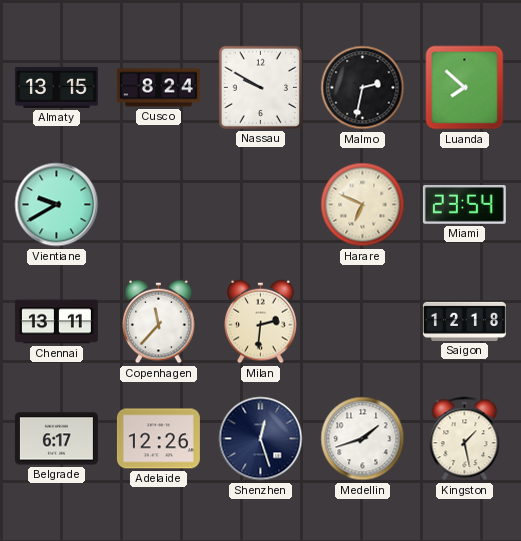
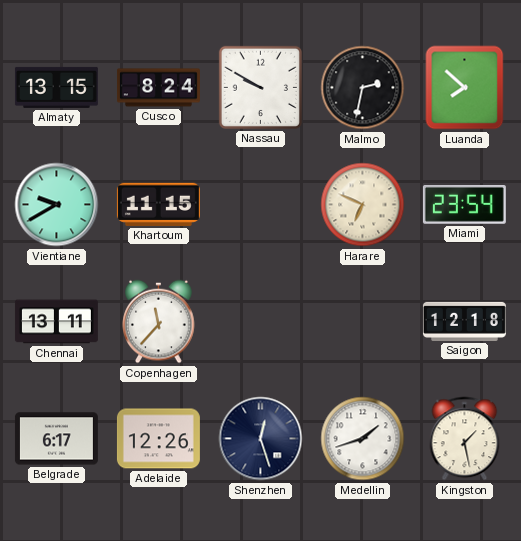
Khartoum: none -> 11:15
Milan: 2:31 -> none
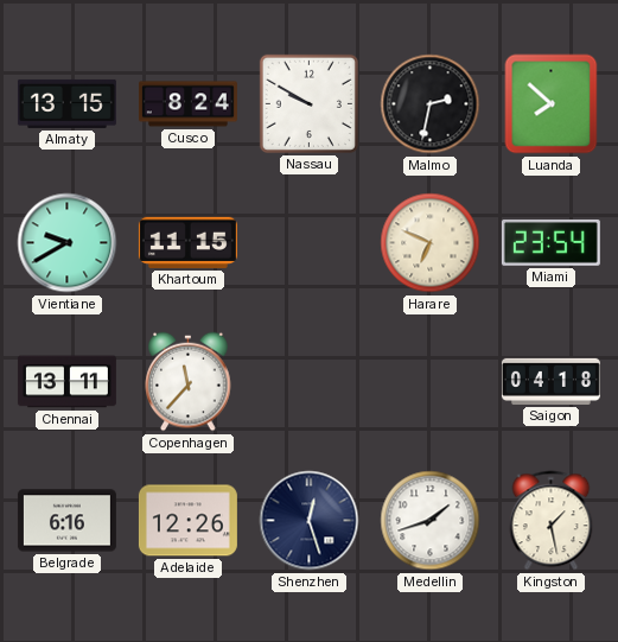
Saigon: 12:18 -> 04:18
Belgrade: 6:17 -> 6:16
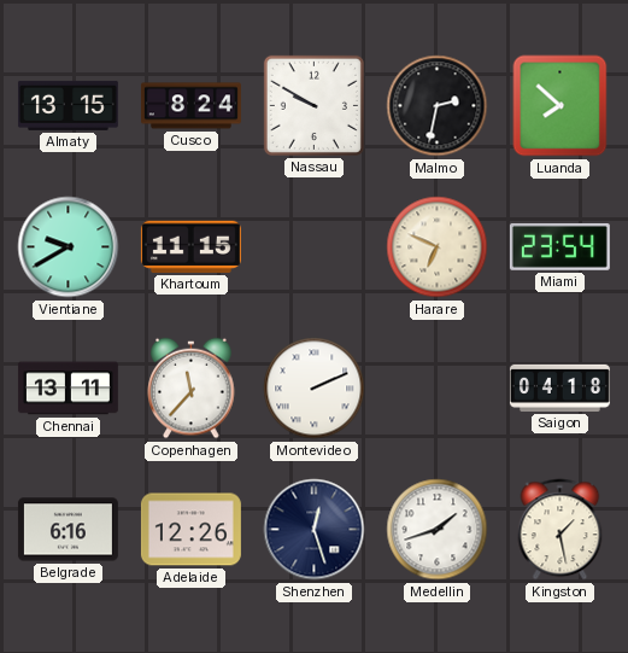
Montevideo: none -> 2:11
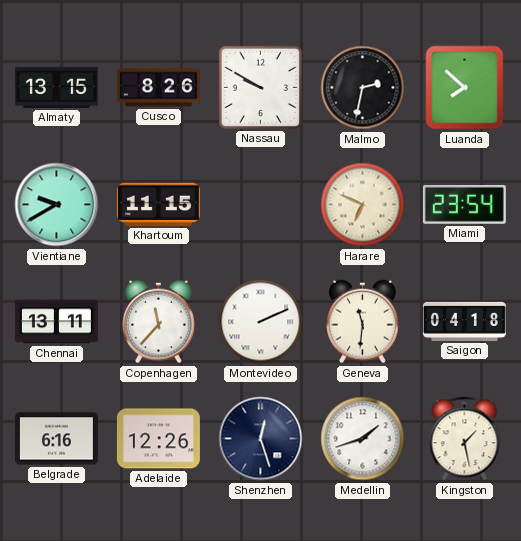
Cusco: 8:24 -> 8:26
Geneva: none -> 11:31
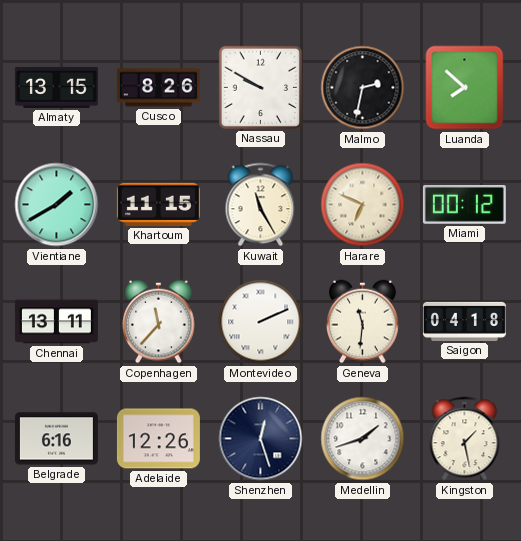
Vientiane: 9:40 -> 1:40
Kuwait: none -> 11:25
Miami: 23:54 -> 00:12
